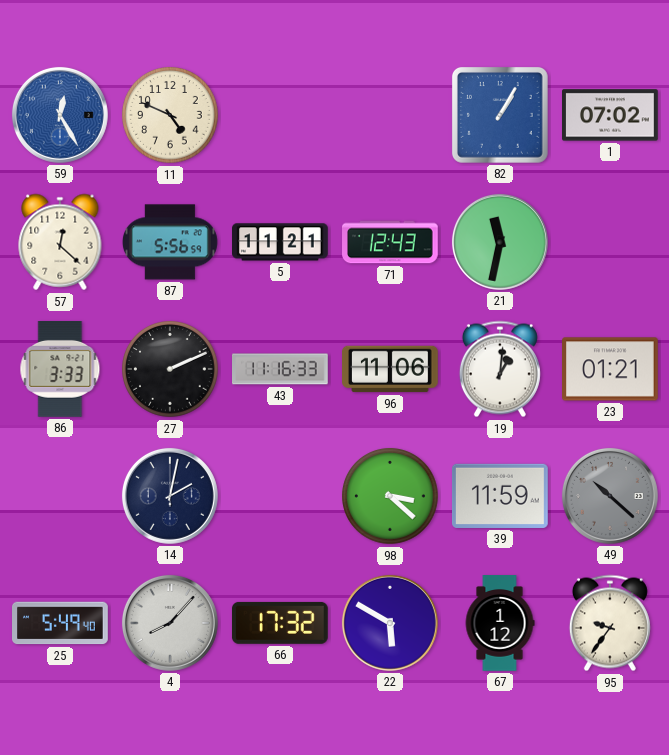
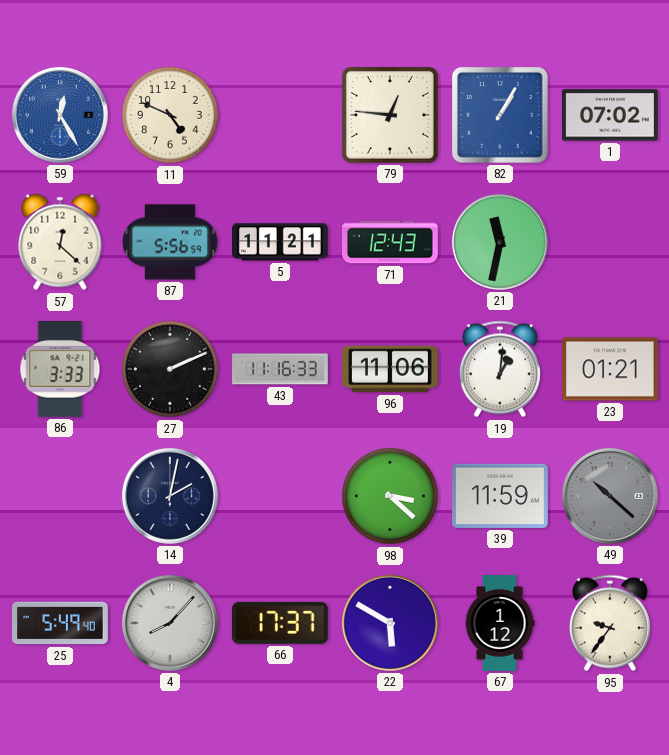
79: none -> 12:46
66: 17:32 -> 17:37
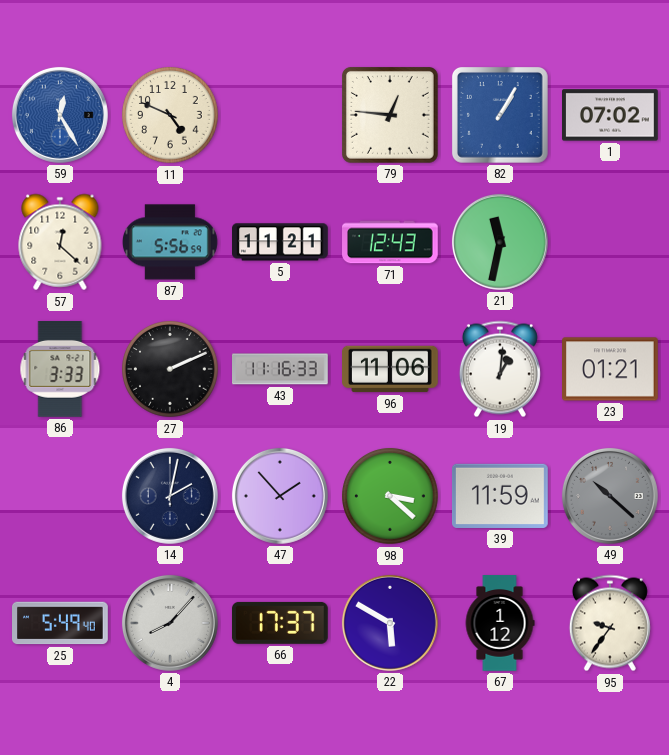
47: none -> 1:53
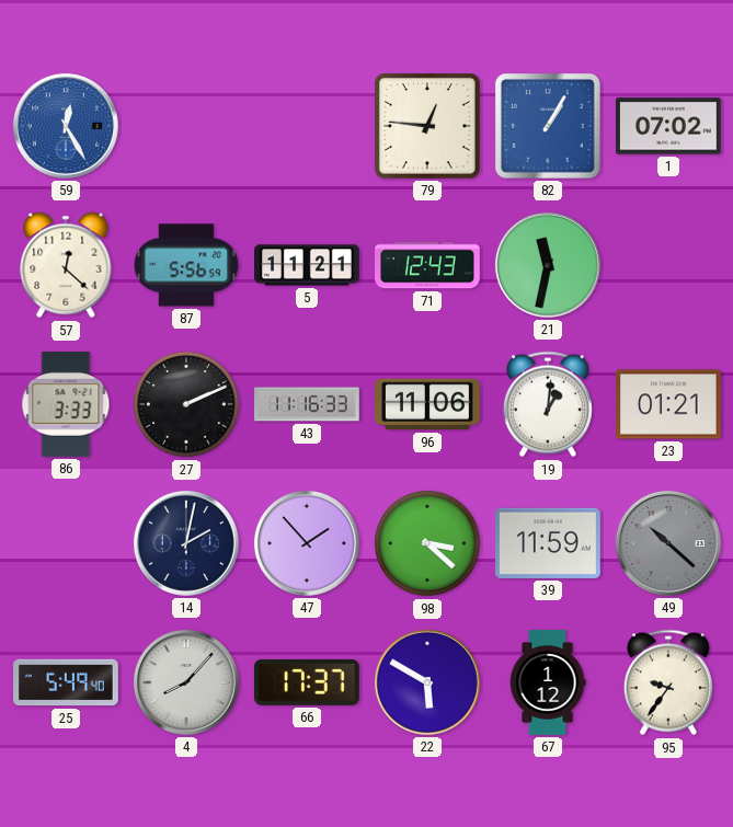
11: 4:49 -> none
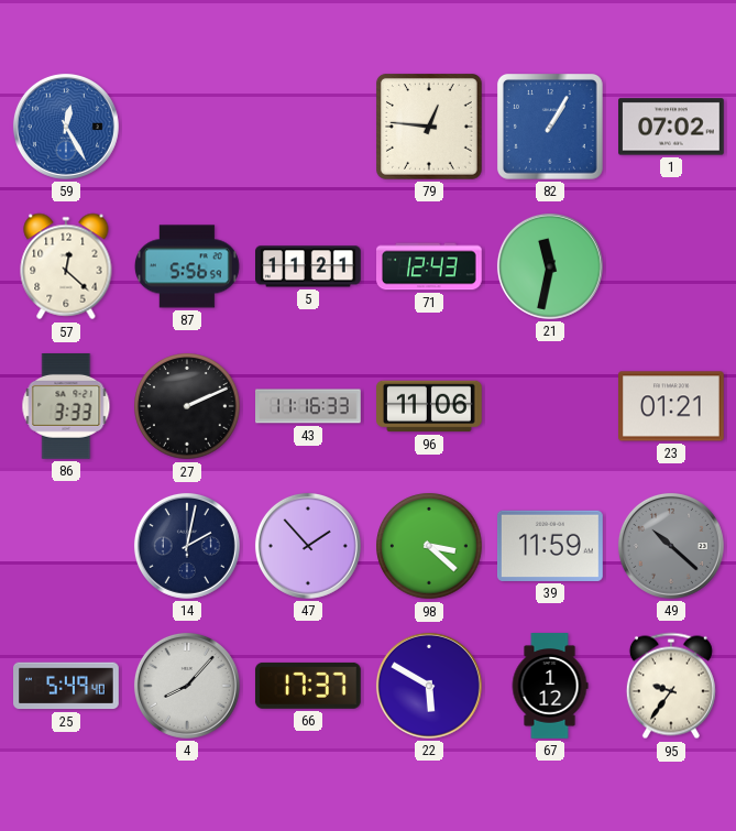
19: 1:01 -> none
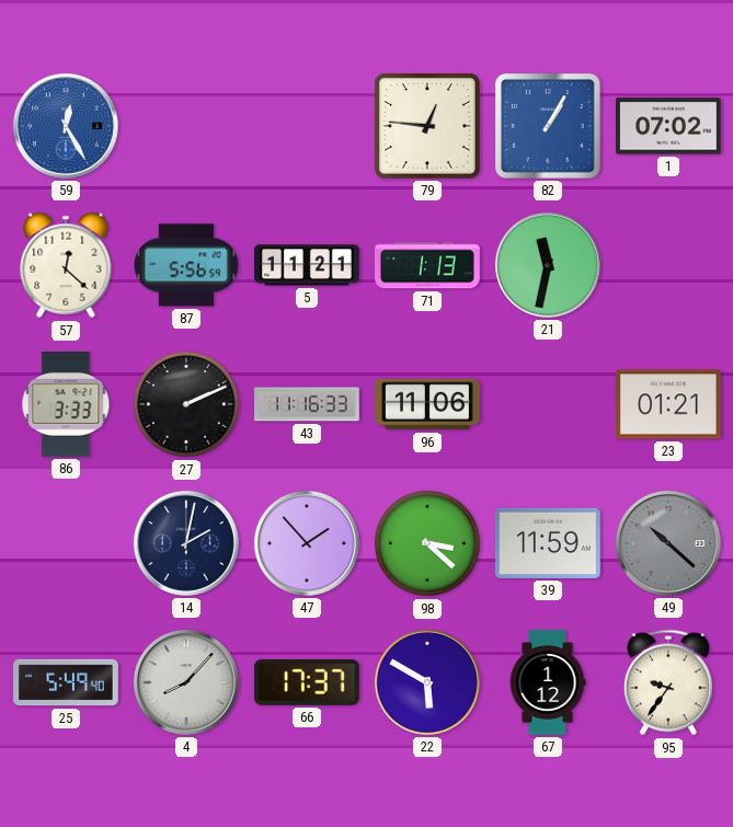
71: 12:43 -> 1:13
